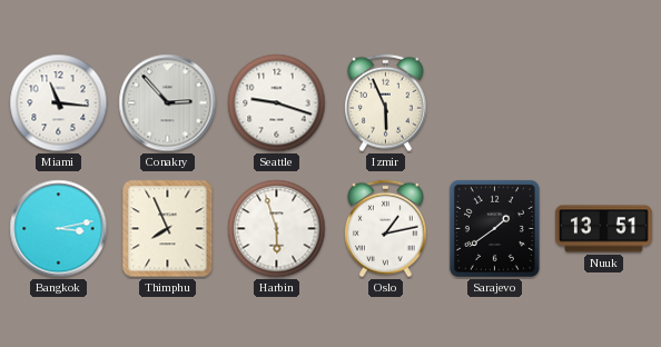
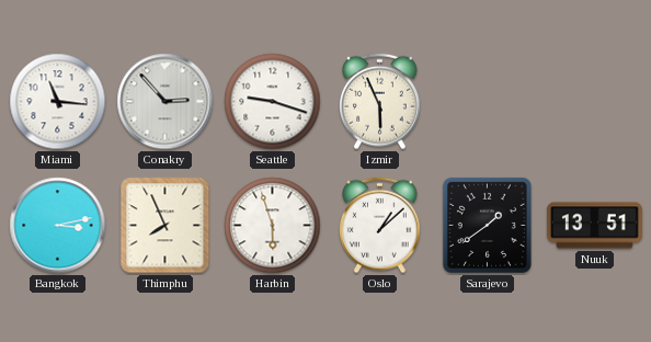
Oslo: 1:13 -> 1:08
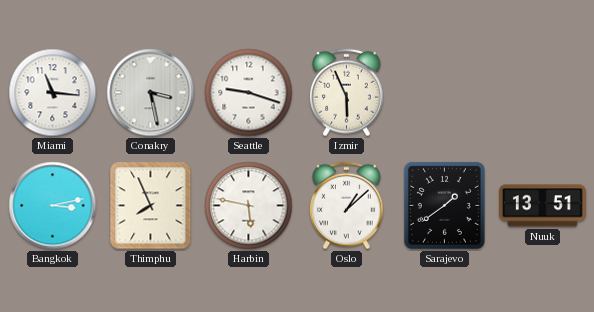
Conakry: 2:53 -> 3:28
Harbin: 5:57 -> 5:47
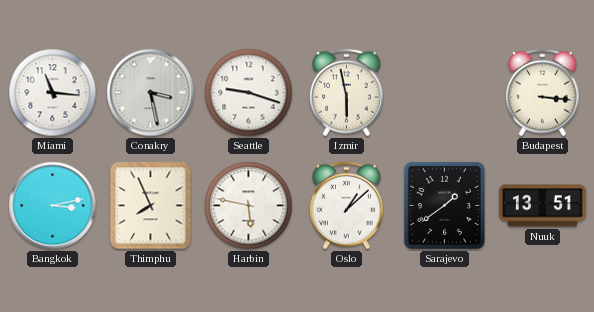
Izmir: 5:56 -> 5:58
Budapest: none -> 3:16
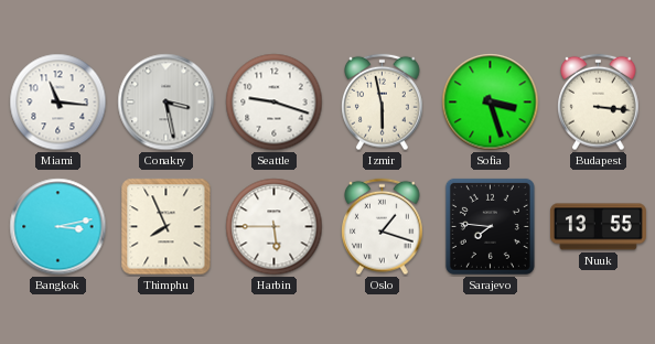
Sofia: none -> 3:27
Harbin: 5:47 -> 5:45
Oslo: 1:08 -> 1:18
Sarajevo: 1:39 -> 7:46
Nuuk: 13:51 -> 13:55
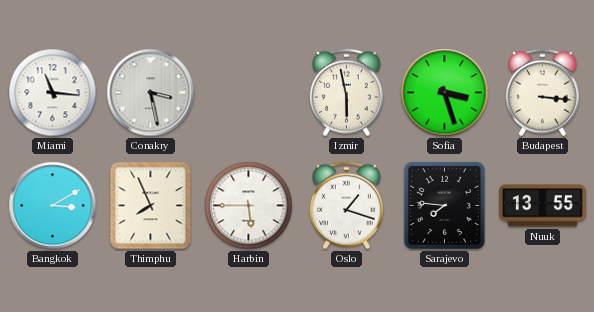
Seattle: 9:18 -> none
Bangkok: 3:13 -> 3:10
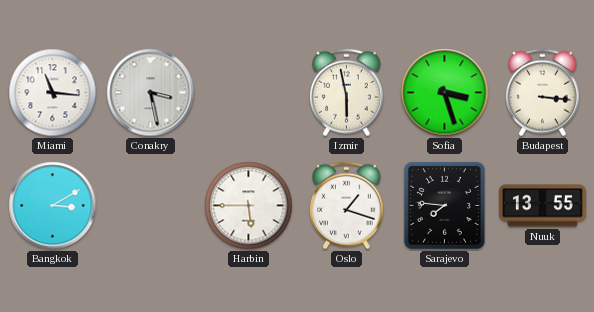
Thimphu: 7:56 -> none
